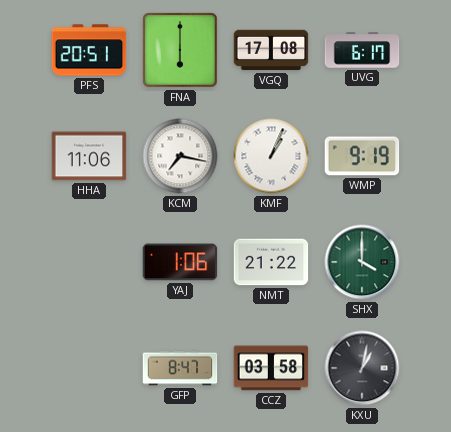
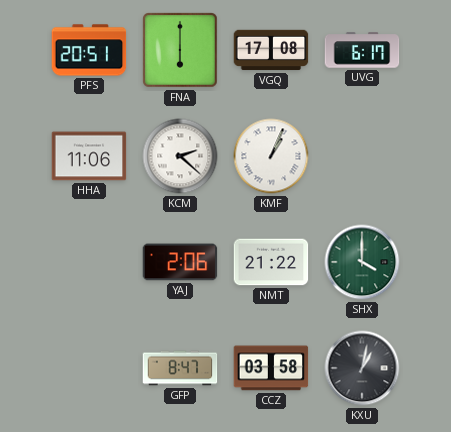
KCM: 7:17 -> 2:22
WMP: 9:19 -> none
YAJ: 1:06 -> 2:06
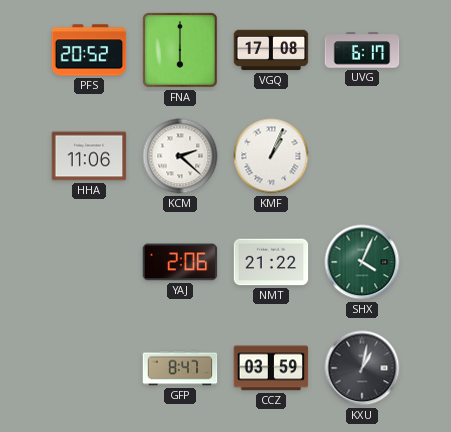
PFS: 20:51 -> 20:52
SHX: 4:00 -> 4:04
CCZ: 03:58 -> 03:59
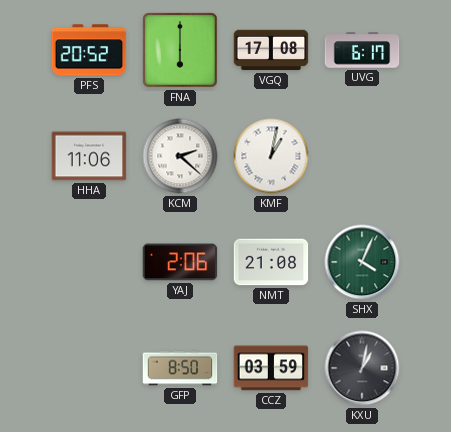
KMF: 1:04 -> 1:02
NMT: 21:22 -> 21:08
GFP: 8:47 -> 8:50
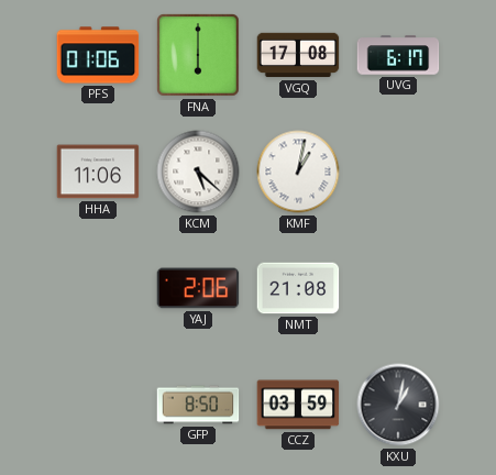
PFS: 20:52 -> 01:06
KCM: 2:22 -> 5:22
SHX: 4:04 -> none
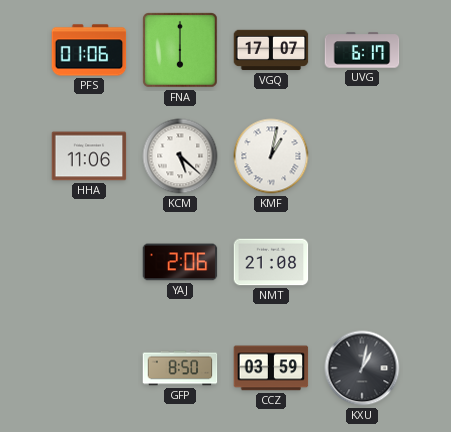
VGQ: 17:08 -> 17:07
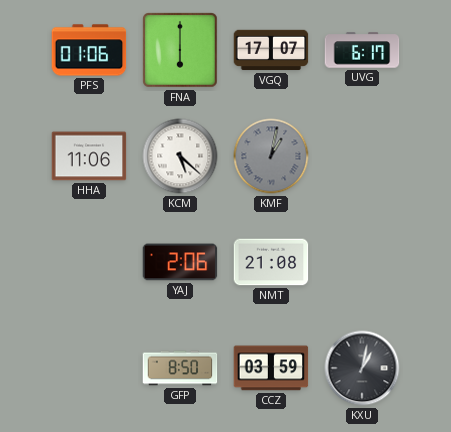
KMF dial: white -> grey
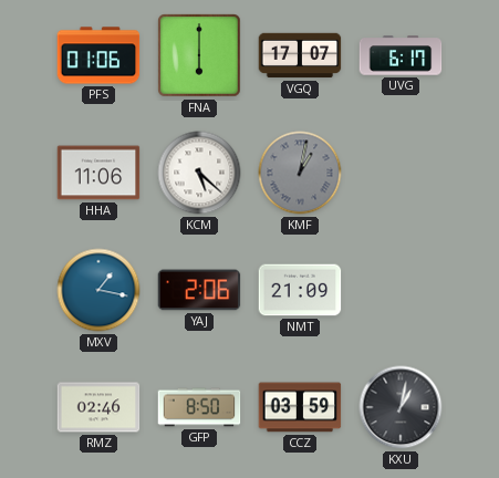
MXV: none -> 1:17
NMT: 21:08 -> 21:09
RMZ: none -> 02:46
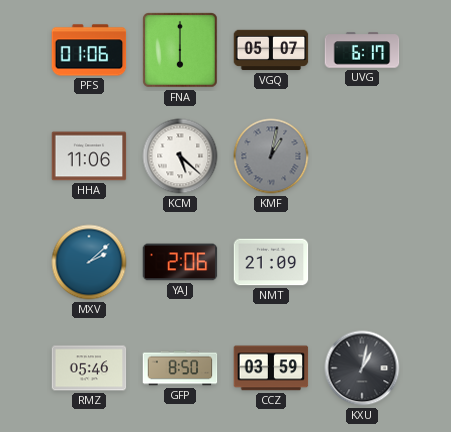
VGQ: 17:07 -> 05:07
MXV: 1:17 -> 2:08
RMZ: 02:46 -> 05:46
